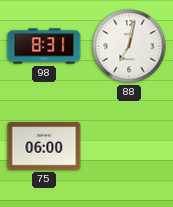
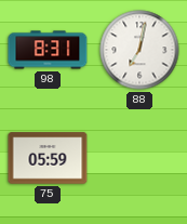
75: 06:00 -> 05:59
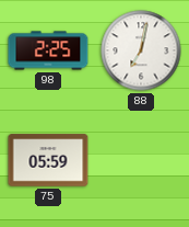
98: 8:31 -> 2:25
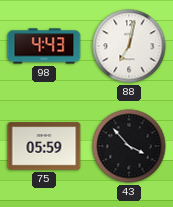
98: 2:25 -> 4:43
43: none -> 3:53
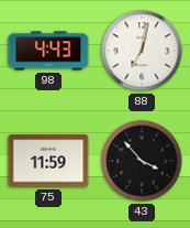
75: 05:59 -> 11:59
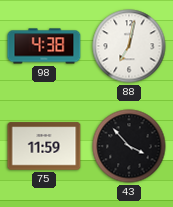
98: 4:43 -> 4:38
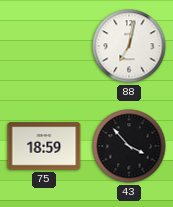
98: 4:38 -> none
75: 11:59 -> 18:59
